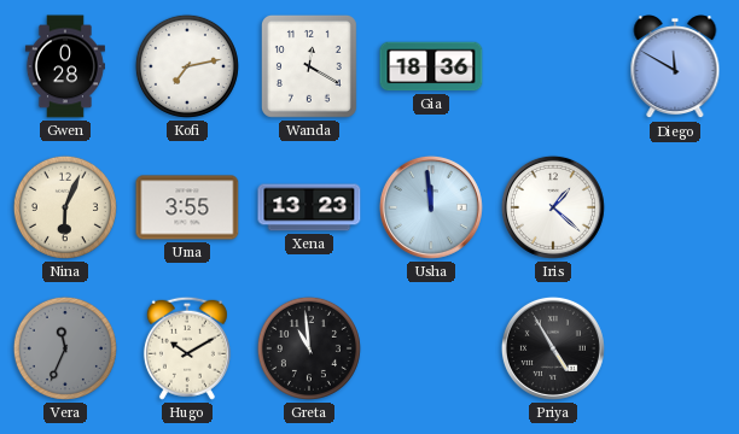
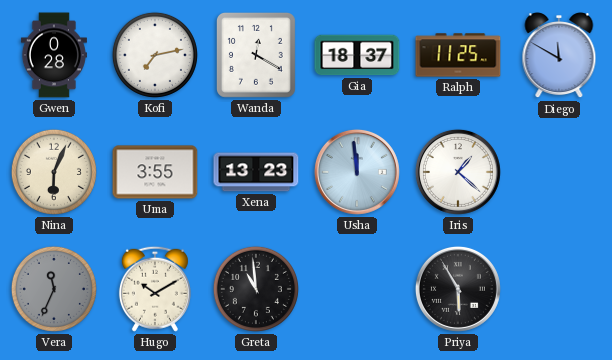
Gia: 18:36 -> 18:37
Ralph: none -> 11:25
Priya: 4:55 -> 5:55
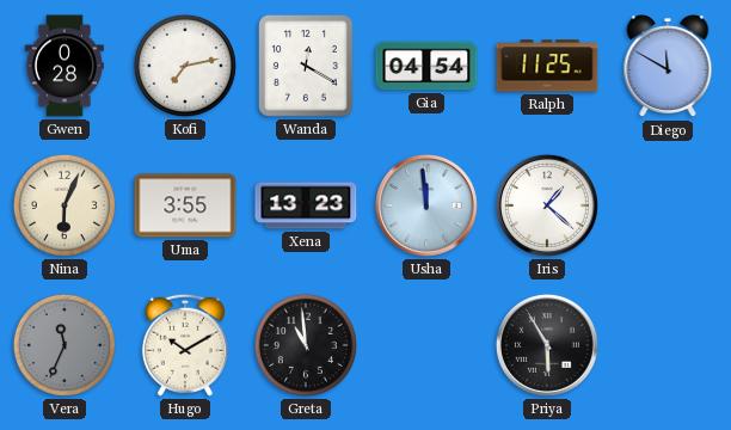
Gia: 18:37 -> 04:54
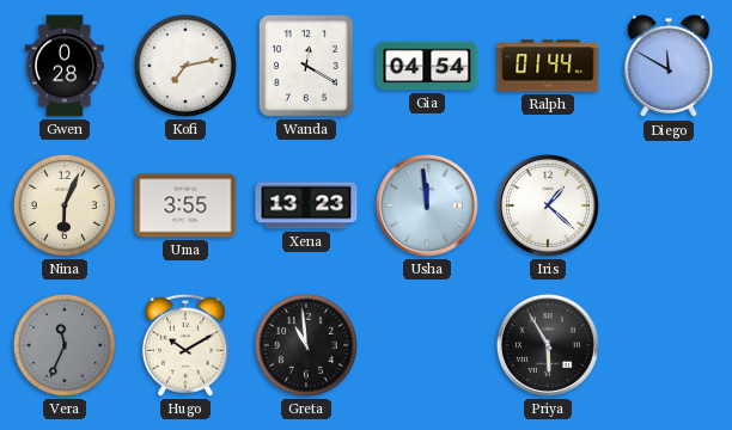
Ralph: 11:25 -> 01:44
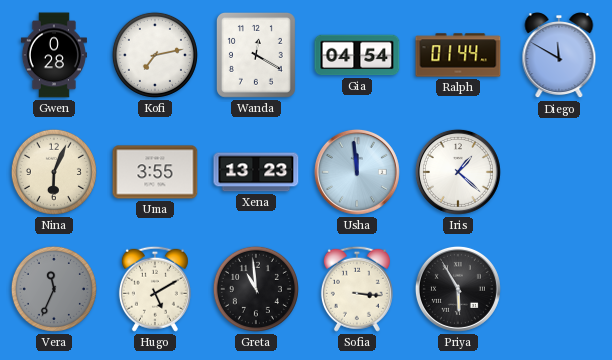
Hugo: 10:10 -> 5:10
Sofia: none -> 3:16
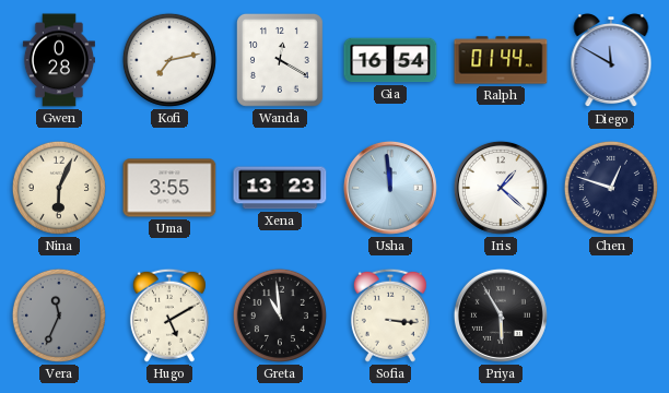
Gia: 04:54 -> 16:54
Chen: none -> 12:48
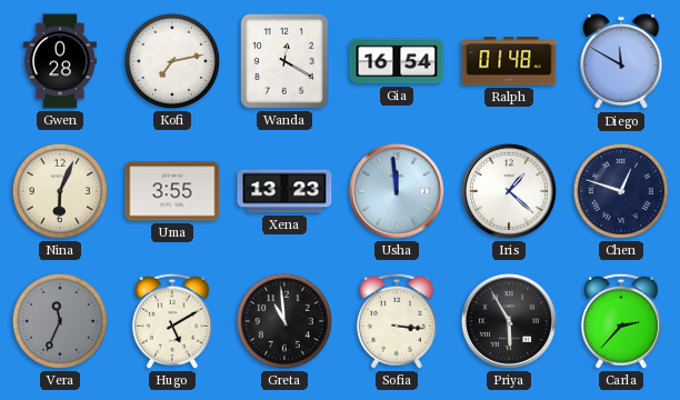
Ralph: 01:44 -> 01:48
Carla: none -> 2:37
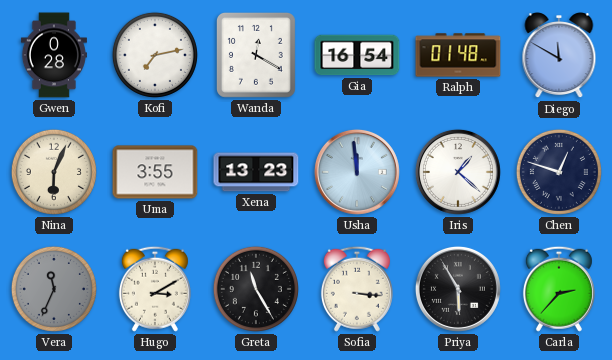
Hugo: 5:10 -> 3:10
Greta: 10:59 -> 11:25
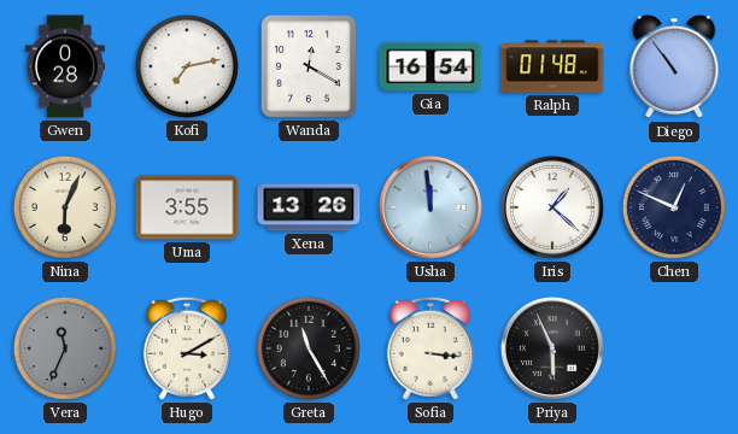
Diego: 11:50 -> 10:54
Xena: 13:23 -> 13:26
Chen: 12:48 -> 12:49
Priya: 5:55 -> 5:56
Carla: 2:37 -> none
